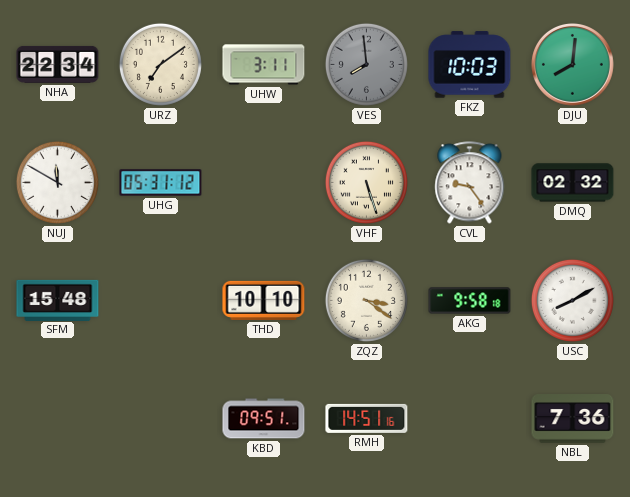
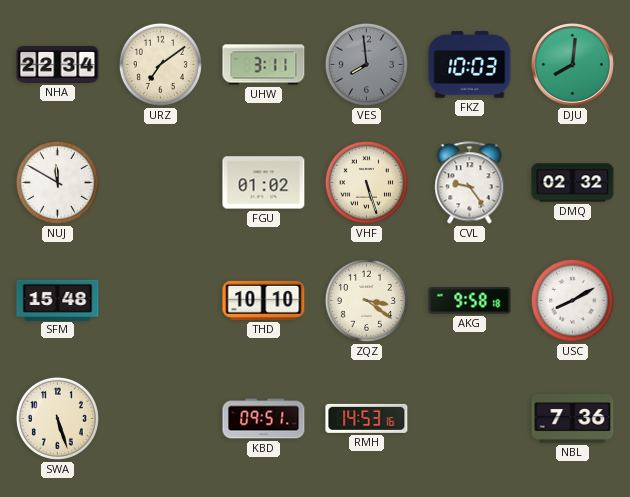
UHG: 05:31 -> none
FGU: none -> 01:02
SWA: none -> 5:27
RMH: 14:51 -> 14:53
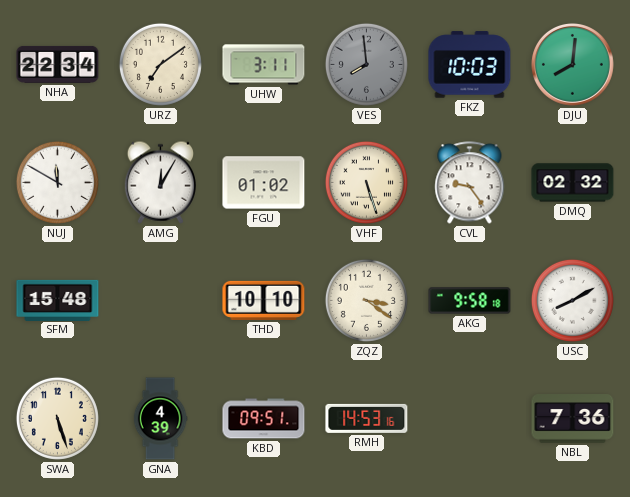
AMG: none -> 12:05
GNA: none -> 4:39
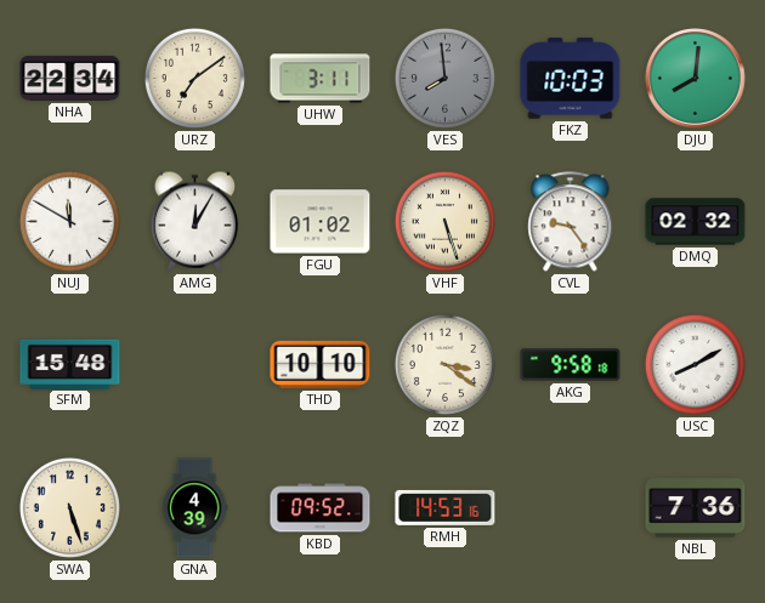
KBD: 09:51 -> 09:52
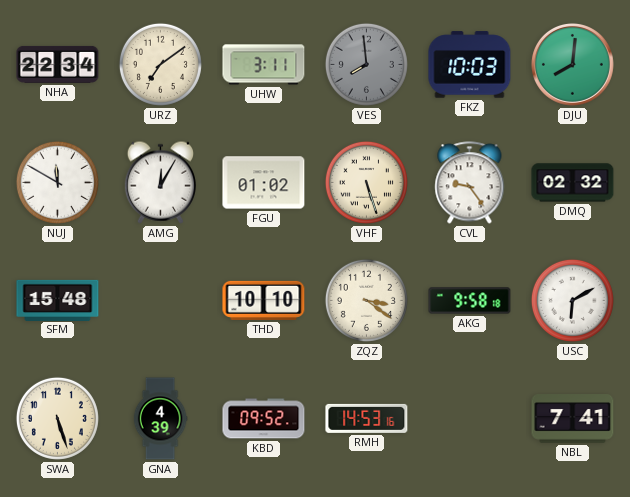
USC: 8:10 -> 6:10
NBL: 7:36 -> 7:41
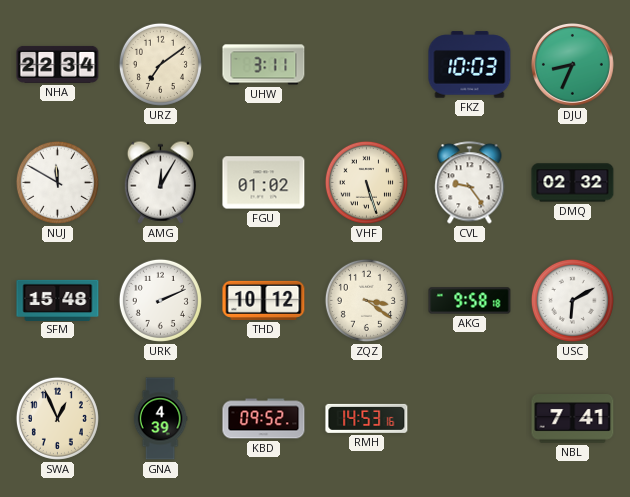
VES: 7:59 -> none
DJU: 8:01 -> 8:34
URK: none -> 2:11
THD: 10:10 -> 10:12
SWA: 5:27 -> 12:56
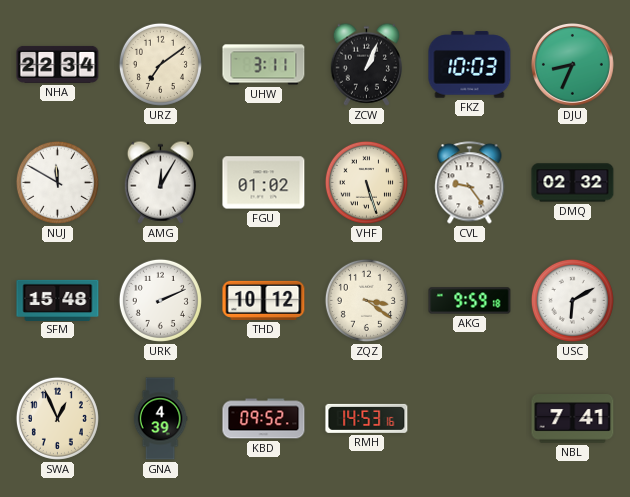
ZCW: none -> 1:04
AKG: 9:58 -> 9:59
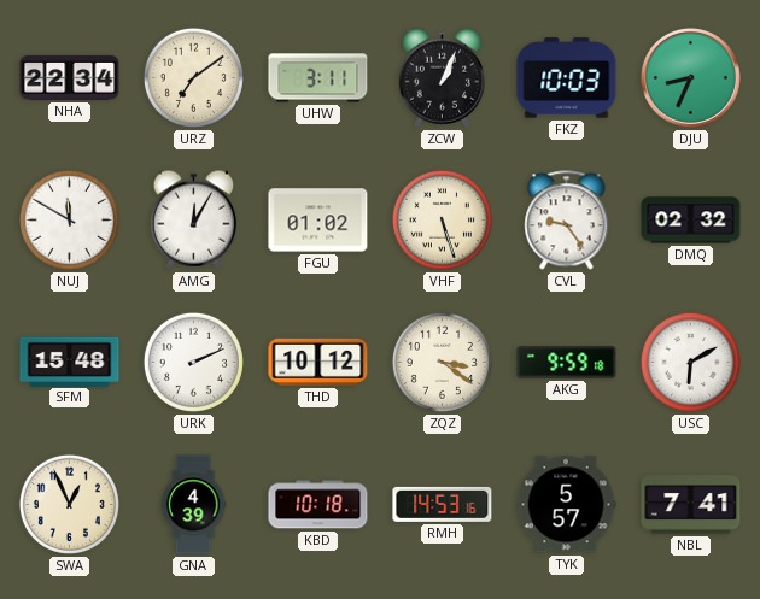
KBD: 09:52 -> 10:18
TYK: none -> 5:57
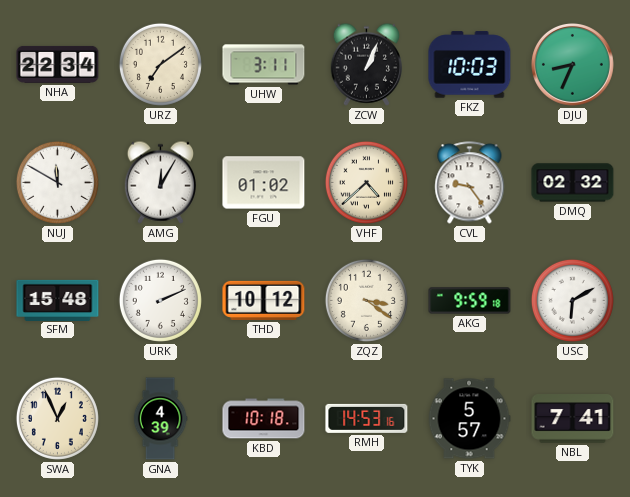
VHF: 5:27 -> 4:38
